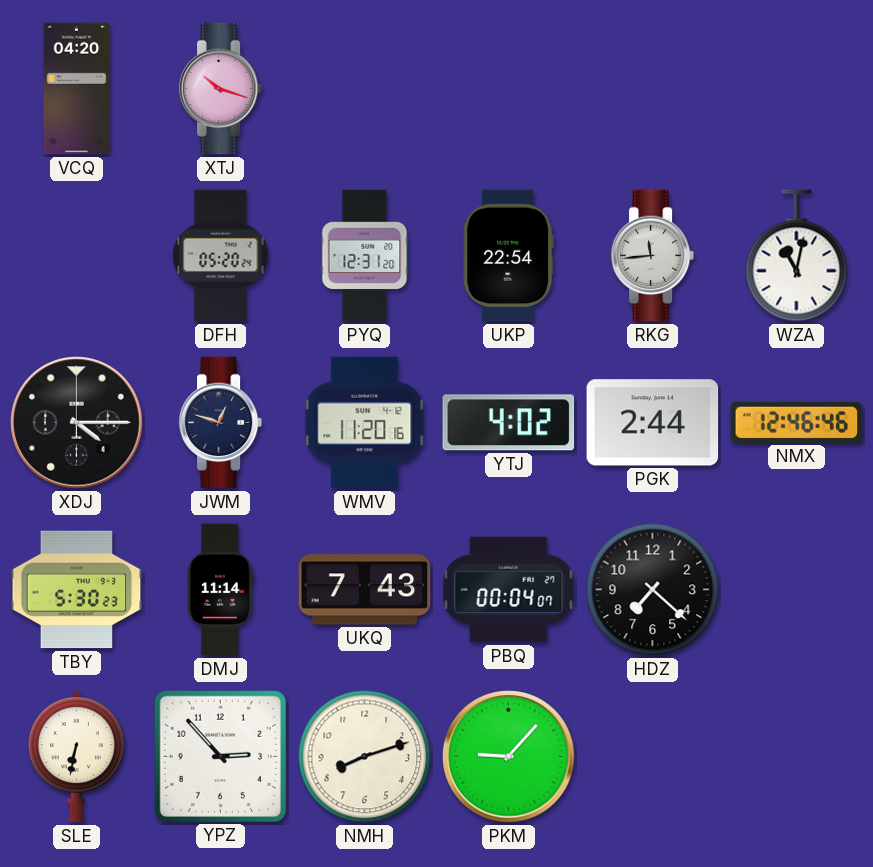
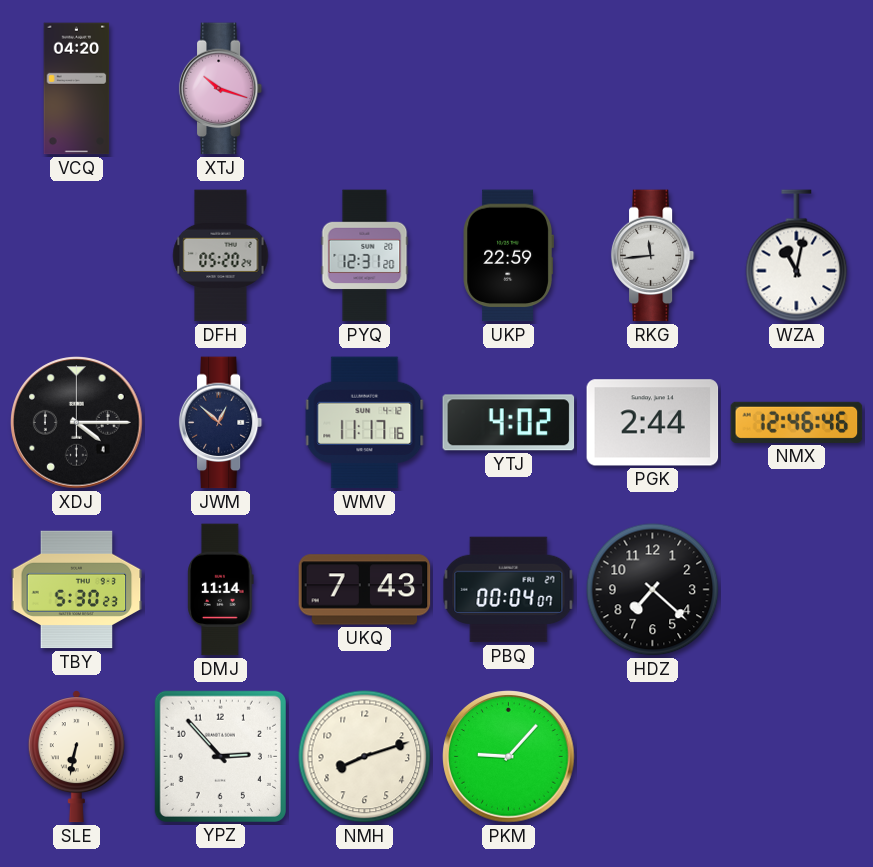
UKP: 22:54 -> 22:59
JWM: 12:48 -> 12:52
WMV: 11:20 -> 11:17
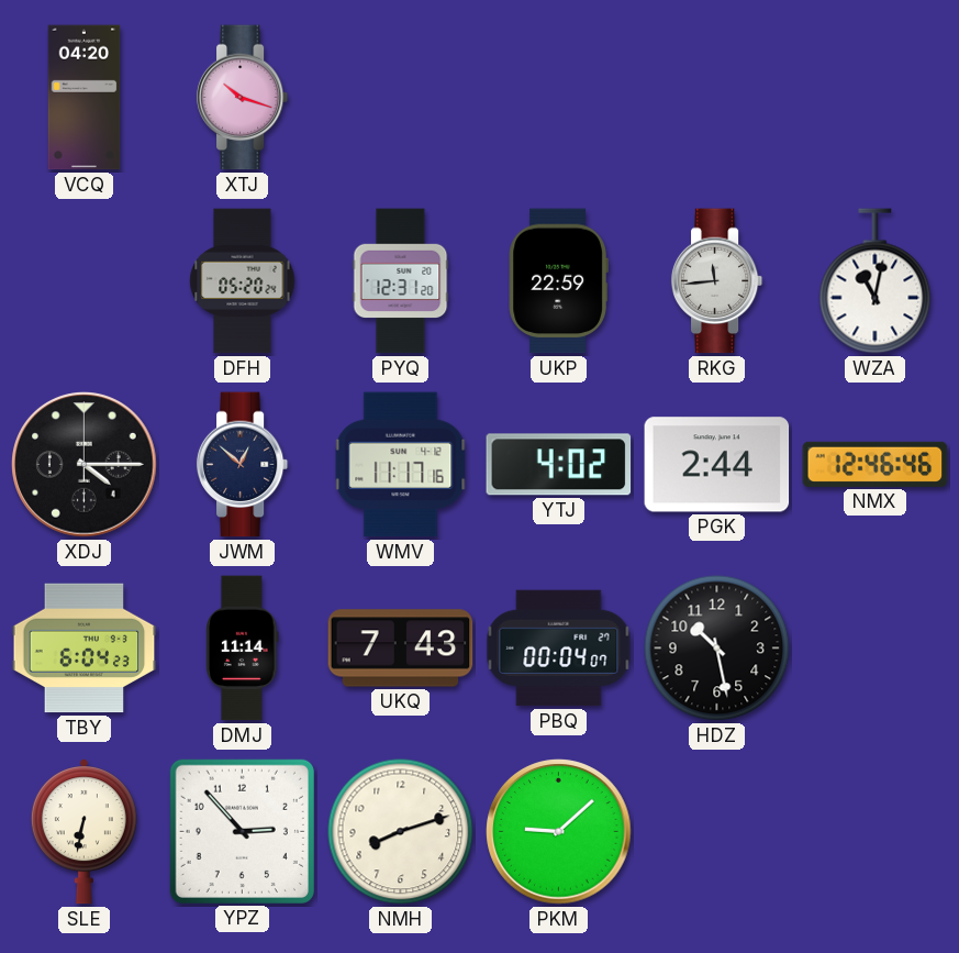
TBY: 5:30 -> 6:04
HDZ: 7:22 -> 10:28
PKM: 9:07 -> 9:08
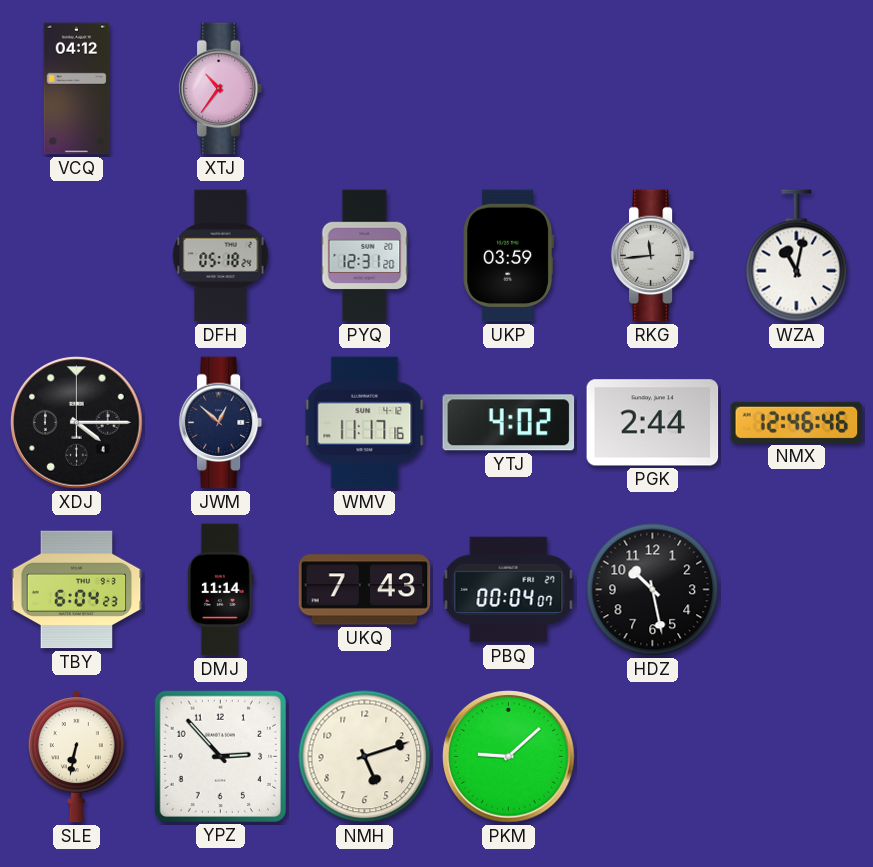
VCQ: 04:20 -> 04:12
XTJ: 10:18 -> 10:36
DFH: 05:20 -> 05:18
UKP: 22:59 -> 03:59
NMH: 8:12 -> 5:12
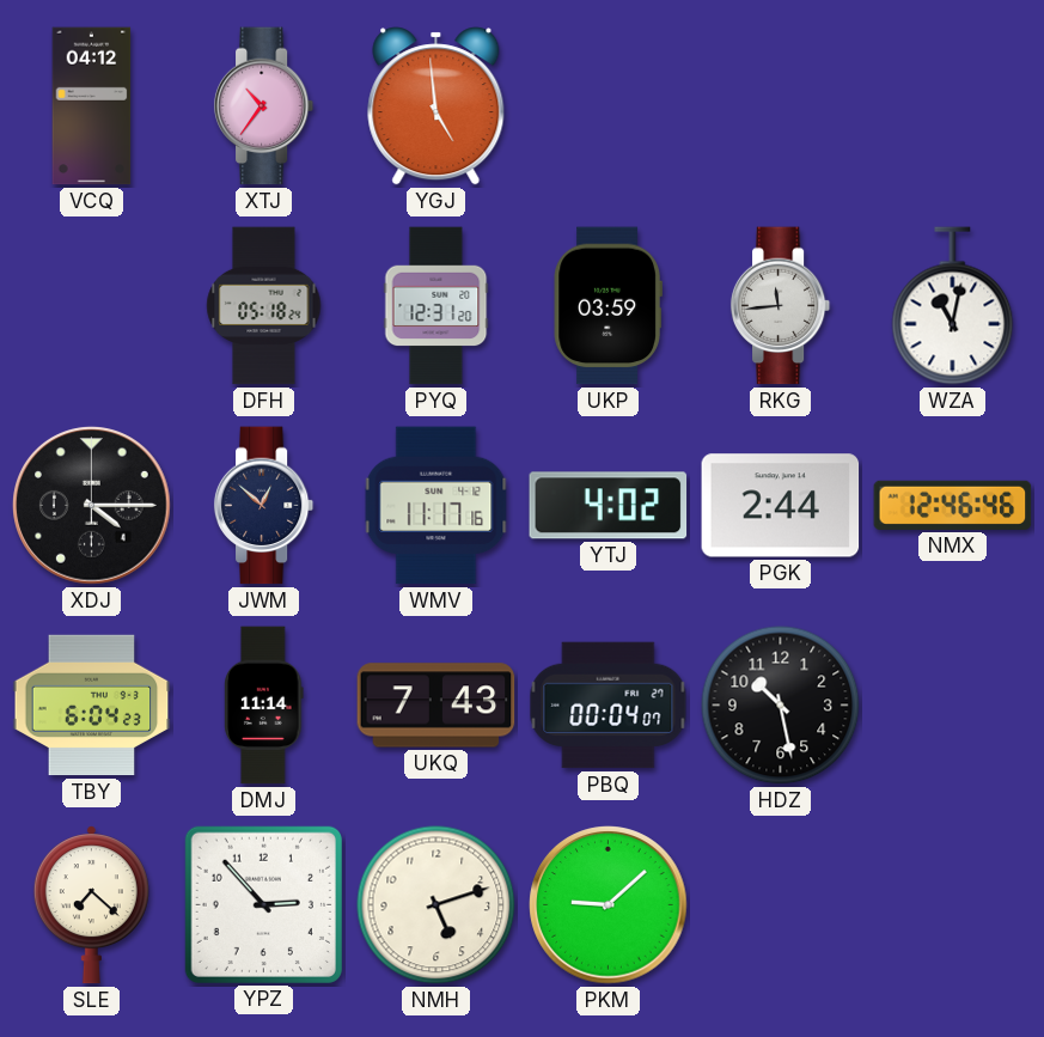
YGJ: none -> 4:59
SLE: 6:32 -> 7:22
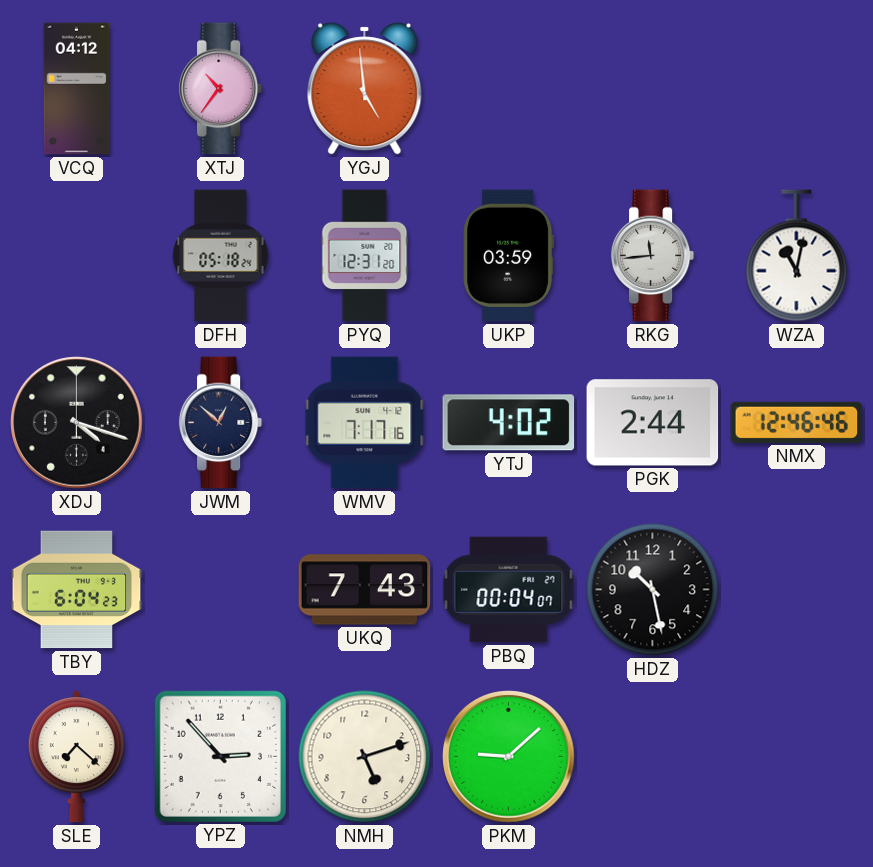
XDJ: 4:15 -> 4:18
WMV: 11:17 -> 7:17
DMJ: 11:14 -> none
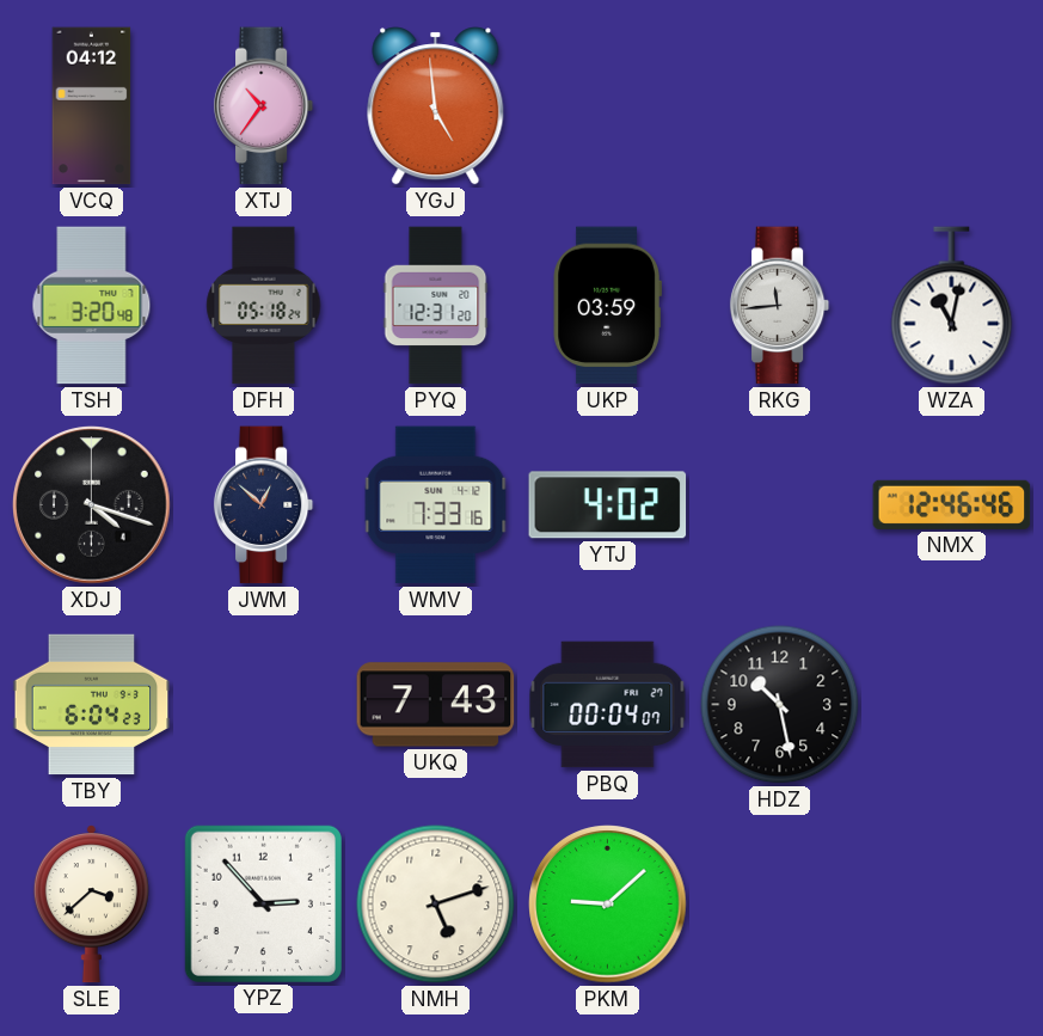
TSH: none -> 3:20
WMV: 7:17 -> 7:33
PGK: 2:44 -> none
SLE: 7:22 -> 3:38
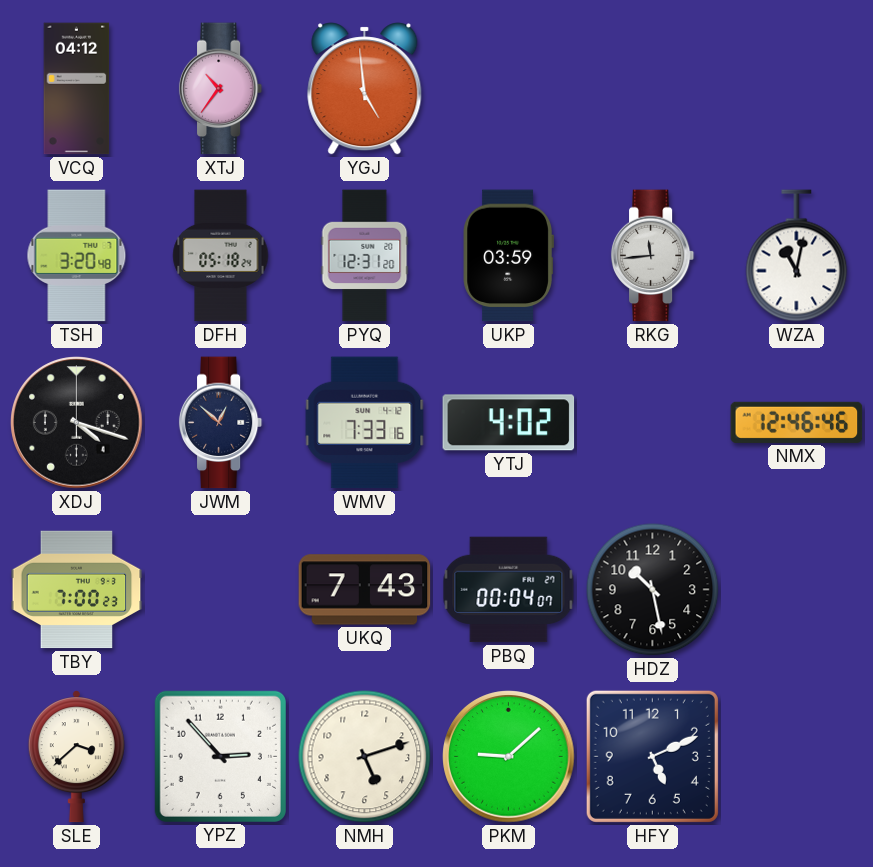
TBY: 6:04 -> 7:00
HFY: none -> 5:11
